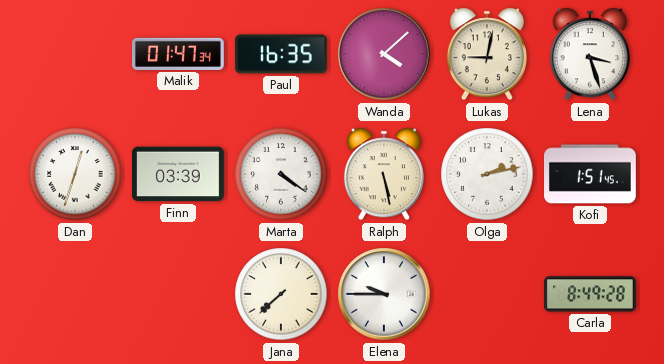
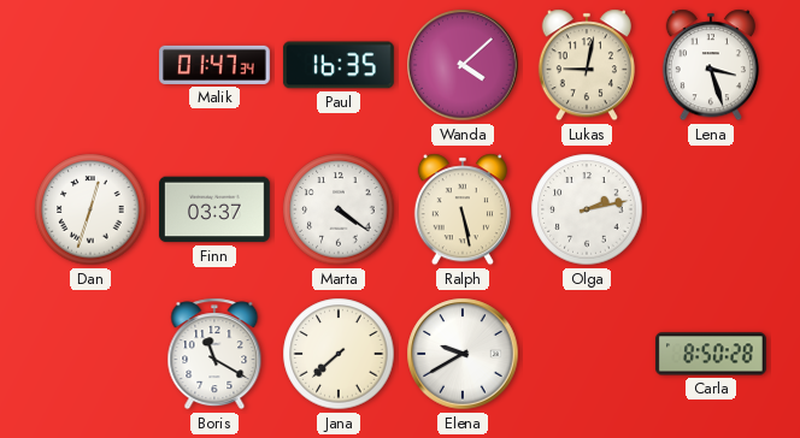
Finn: 03:39 -> 03:37
Kofi: 1:51 -> none
Boris: none -> 11:20
Elena: 9:45 -> 9:40
Carla: 8:49 -> 8:50
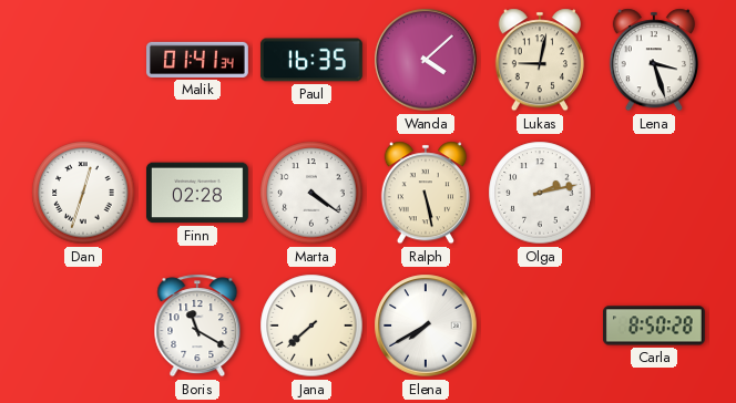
Malik: 01:47 -> 01:41
Finn: 03:37 -> 02:28
Elena: 9:40 -> 7:40
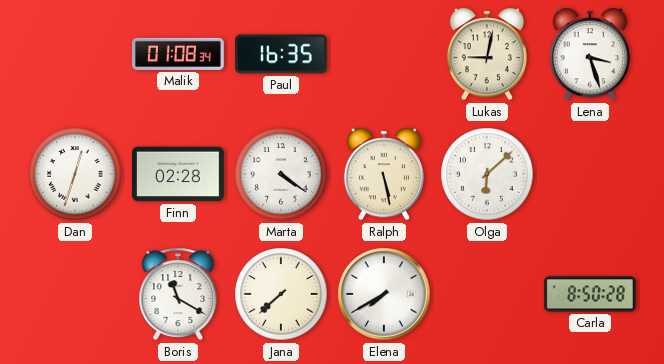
Malik: 01:41 -> 01:08
Wanda: 4:08 -> none
Olga: 2:13 -> 6:08
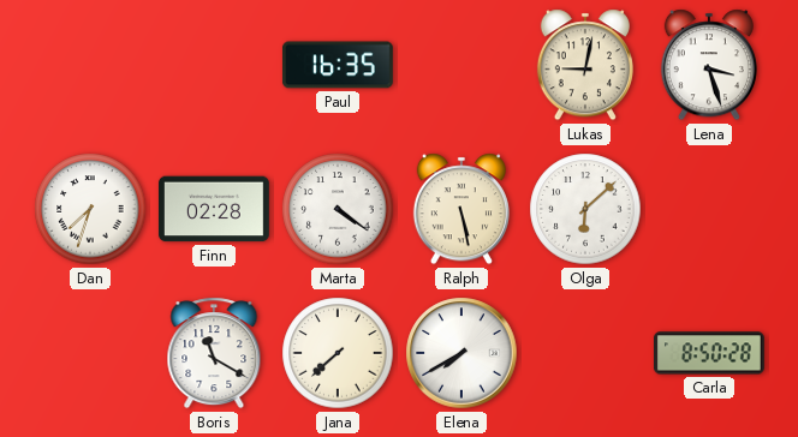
Malik: 01:08 -> none
Dan: 12:33 -> 7:33
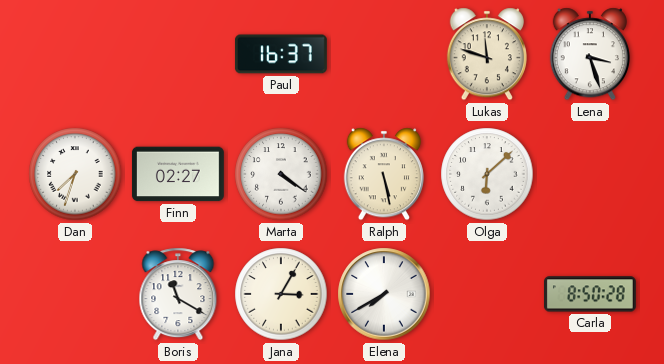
Paul: 16:35 -> 16:37
Lukas: 9:02 -> 11:48
Finn: 02:28 -> 02:27
Jana: 7:38 -> 3:05
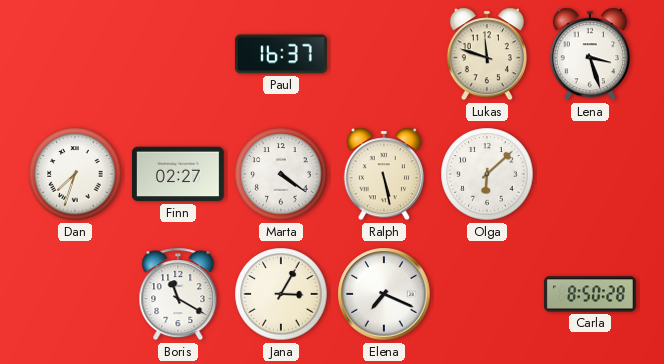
Elena: 7:40 -> 7:19
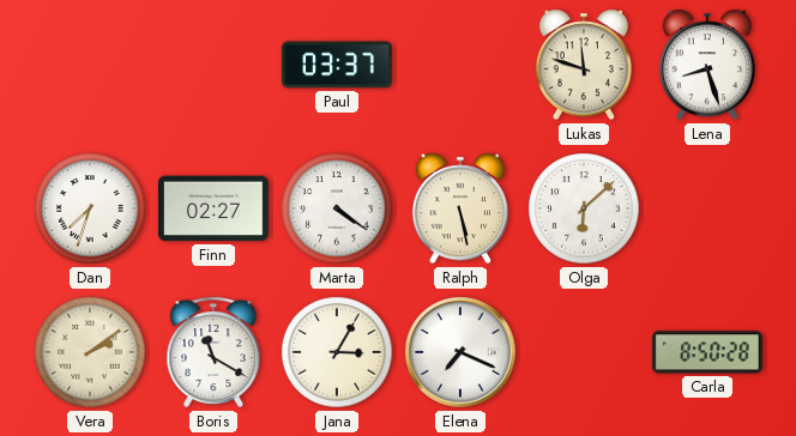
Paul: 16:37 -> 03:37
Lena: 3:27 -> 8:27
Vera: none -> 2:09
